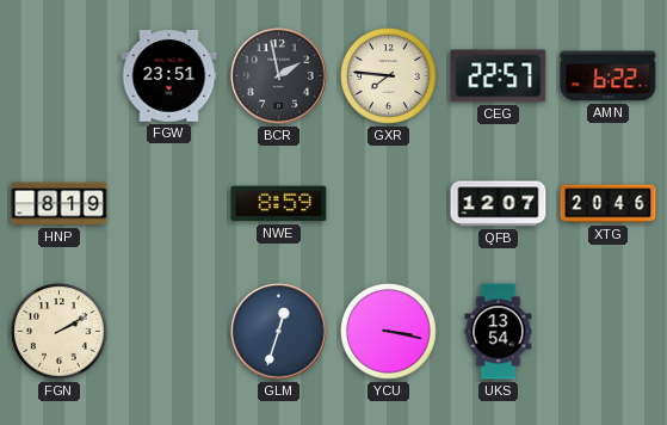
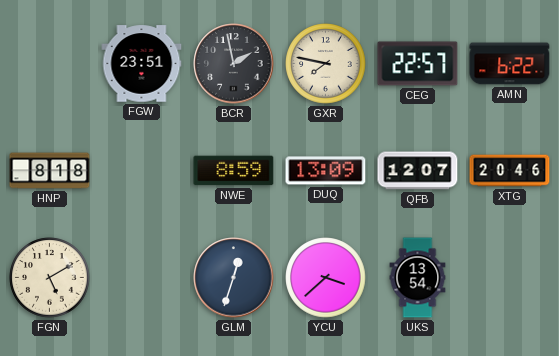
GXR: 7:46 -> 7:47
HNP: 8:19 -> 8:18
DUQ: none -> 13:09
FGN: 2:10 -> 5:10
YCU: 3:17 -> 3:38
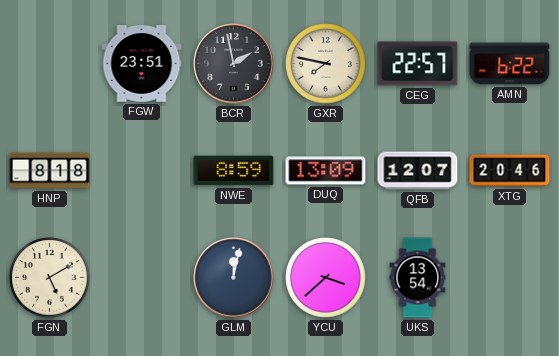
GLM: 12:33 -> 12:02
